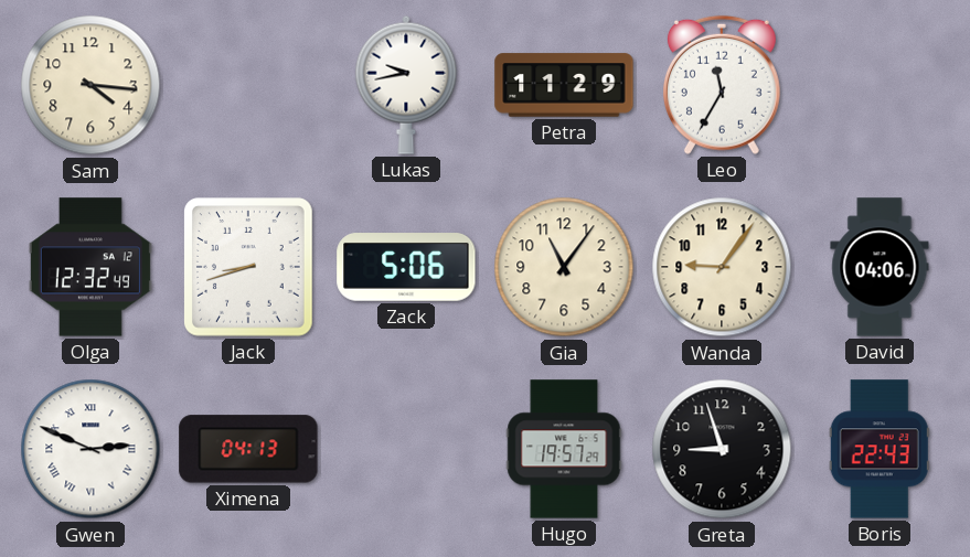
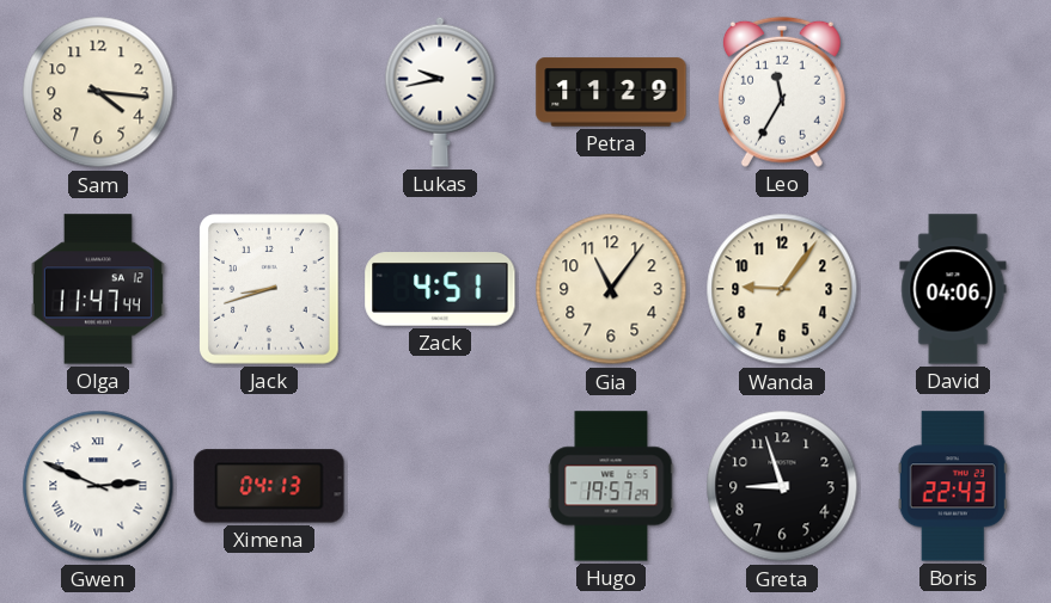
Olga: 12:32 -> 11:47
Zack: 5:06 -> 4:51
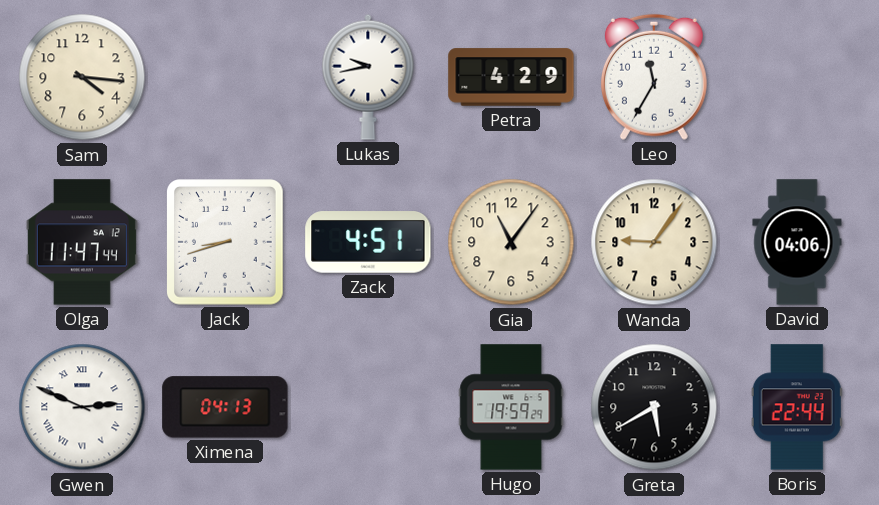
Petra: 11:29 -> 4:29
Hugo: 19:57 -> 19:59
Greta: 8:57 -> 5:40
Boris: 22:43 -> 22:44
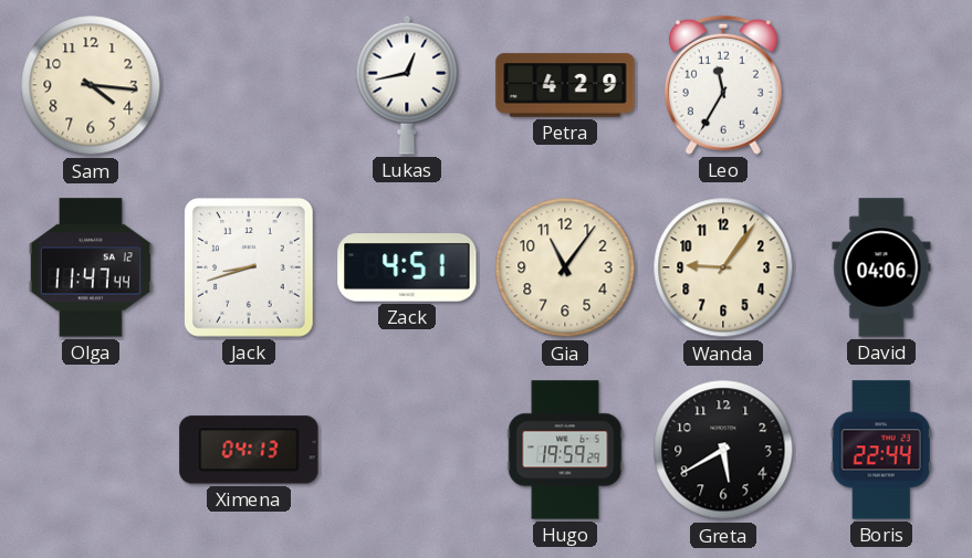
Lukas: 9:43 -> 12:43
Gwen: 2:49 -> none
